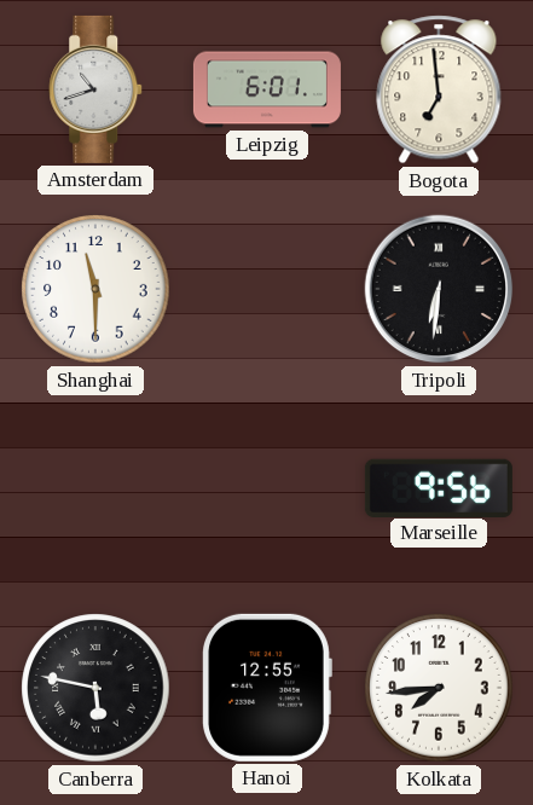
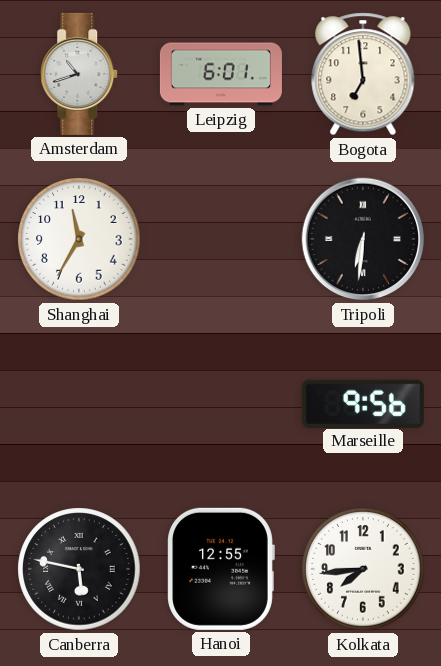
Shanghai: 11:30 -> 11:35
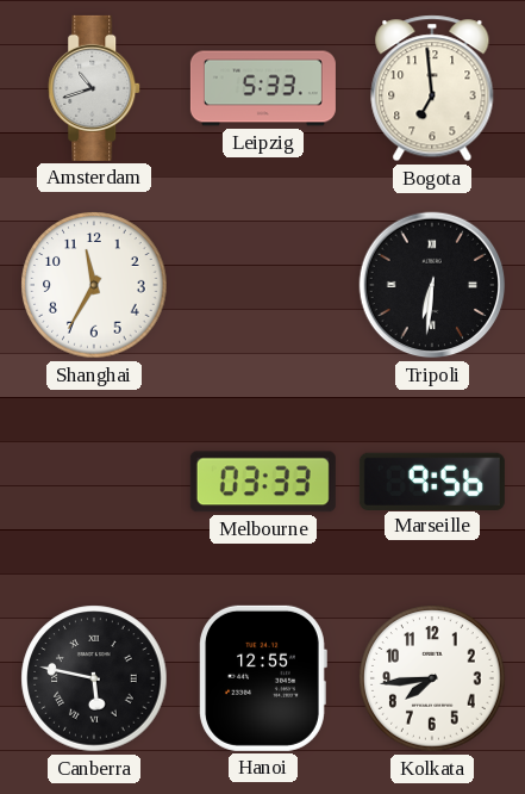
Leipzig: 6:01 -> 5:33
Melbourne: none -> 03:33
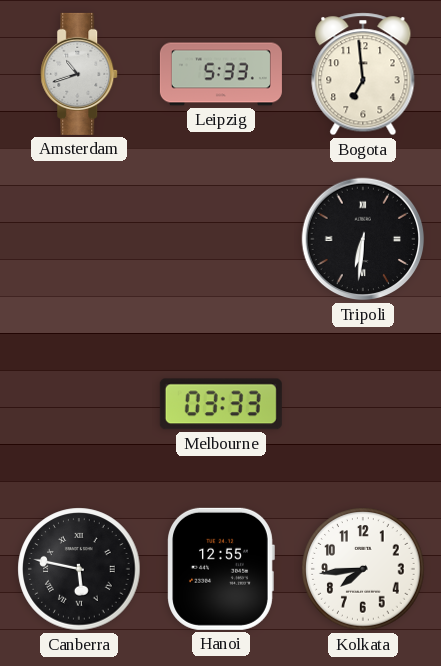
Shanghai: 11:35 -> none
Marseille: 9:56 -> none
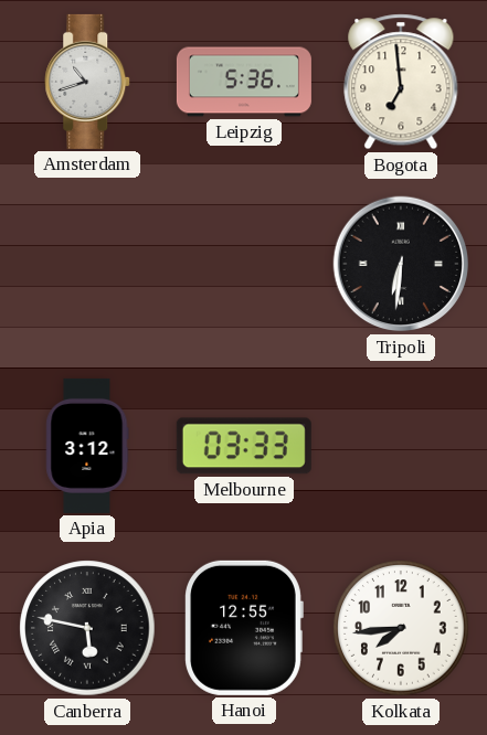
Leipzig: 5:33 -> 5:36
Apia: none -> 3:12
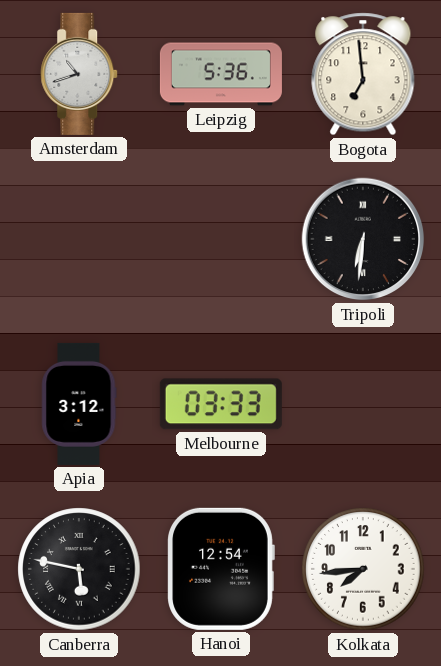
Hanoi: 12:55 -> 12:54
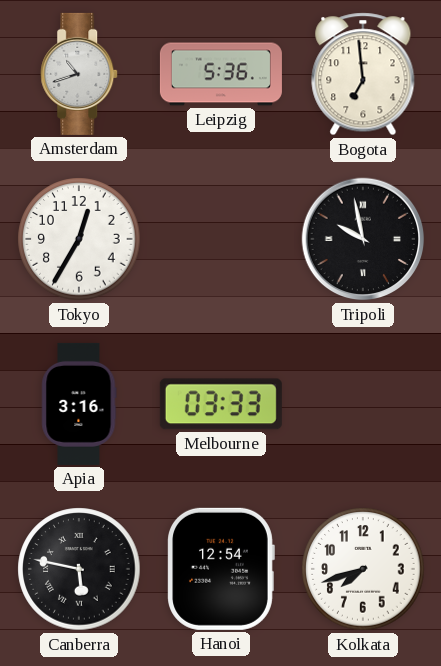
Tokyo: none -> 12:35
Tripoli: 6:31 -> 9:58
Apia: 3:12 -> 3:16
Kolkata: 7:44 -> 7:42
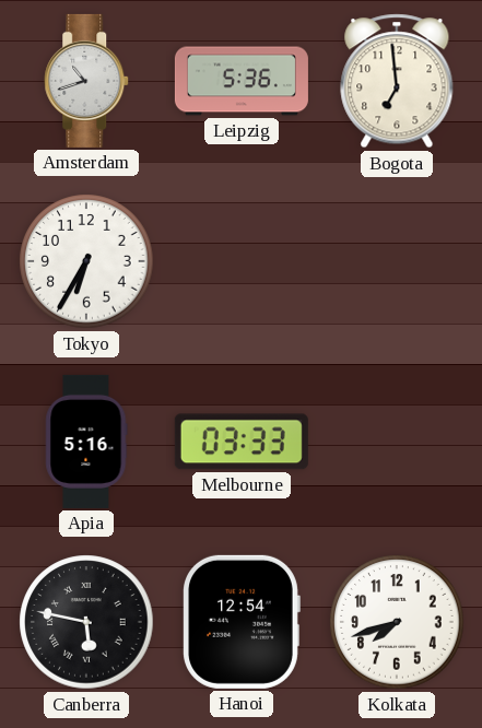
Tokyo: 12:35 -> 6:35
Tripoli: 9:58 -> none
Apia: 3:16 -> 5:16
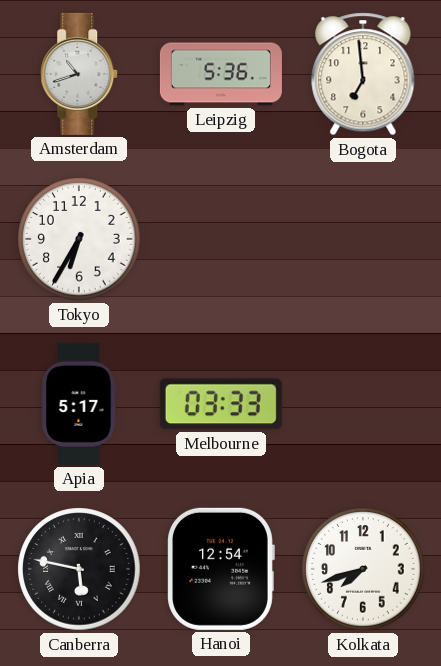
Apia: 5:16 -> 5:17
